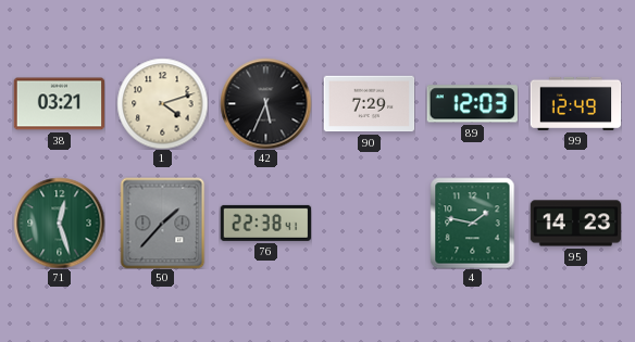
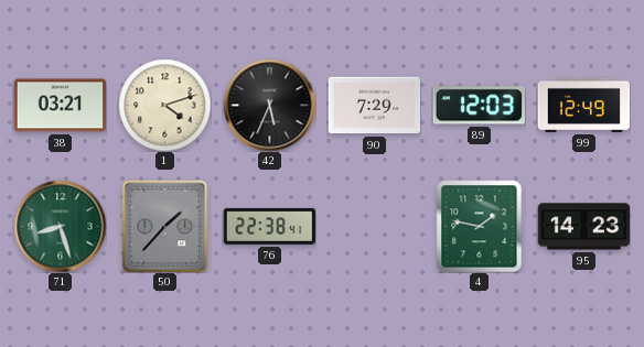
71: 12:27 -> 8:27
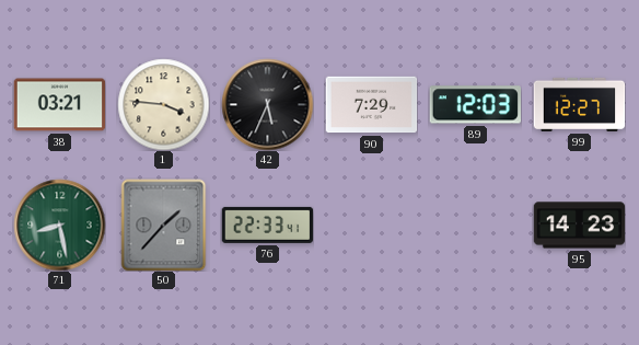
1: 4:12 -> 3:46
99: 12:49 -> 12:27
71: 8:27 -> 8:28
76: 22:38 -> 22:33
4: 1:47 -> none
